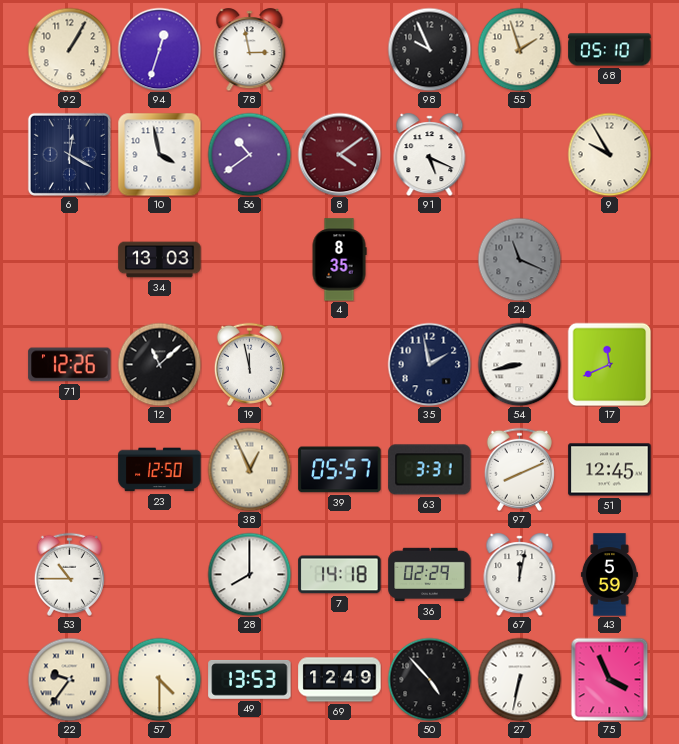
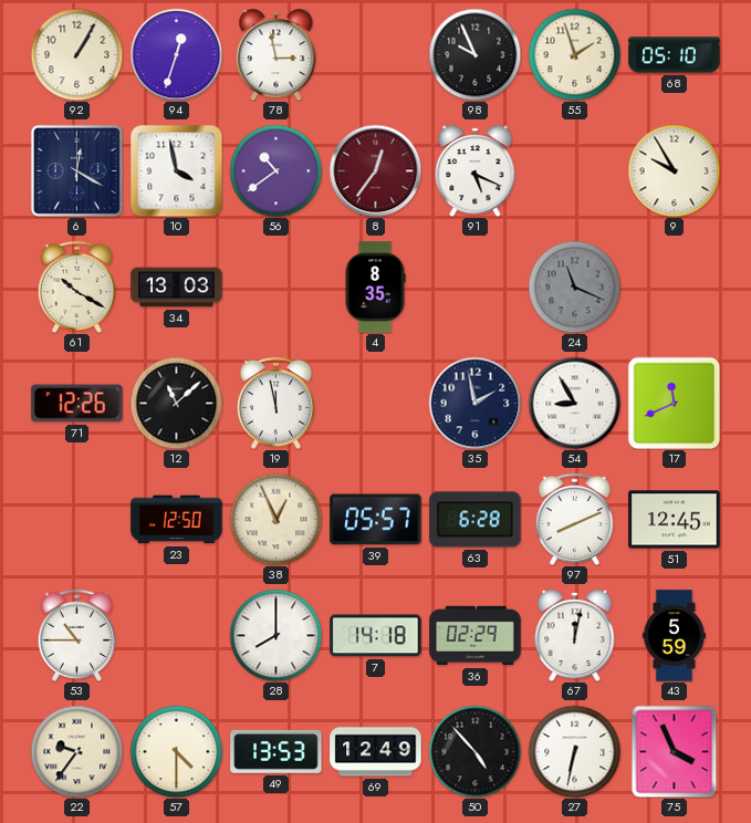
8: 4:09 -> 12:36
61: none -> 10:20
54: 8:43 -> 8:55
63: 3:31 -> 6:28
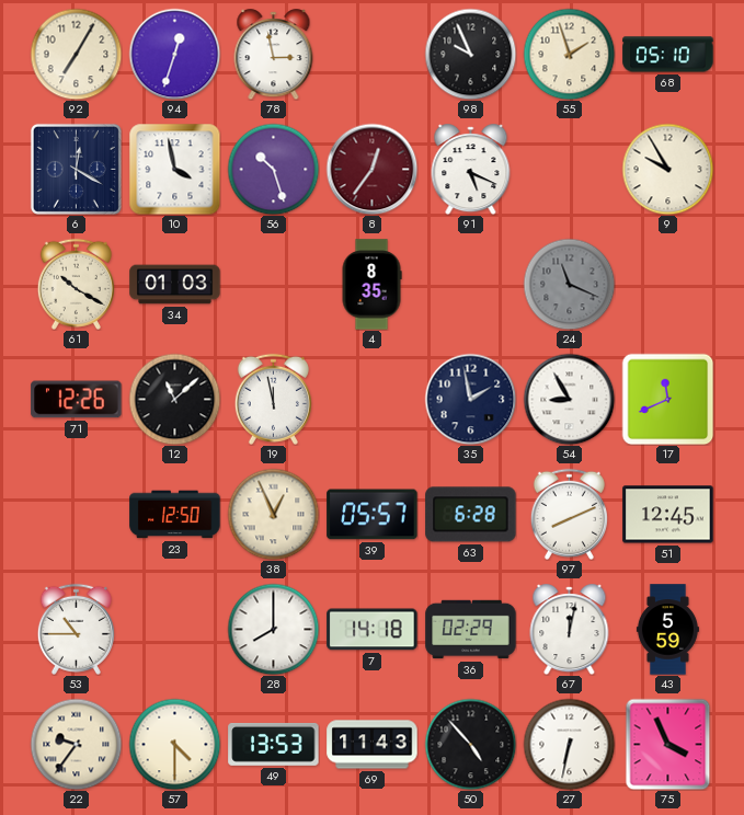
92: 1:05 -> 7:05
56: 10:39 -> 10:27
34: 13:03 -> 01:03
69: 12:49 -> 11:43
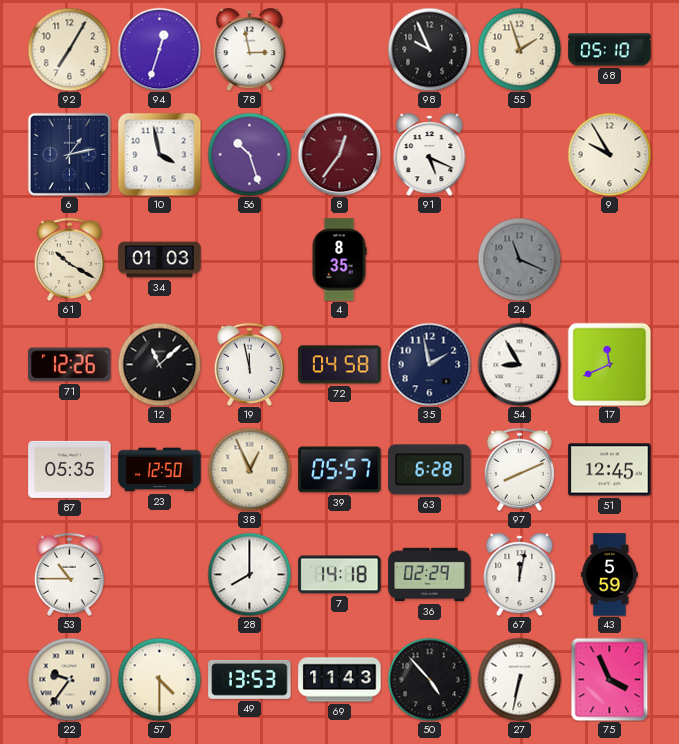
6: 12:20 -> 1:13
72: none -> 04:58
87: none -> 05:35
